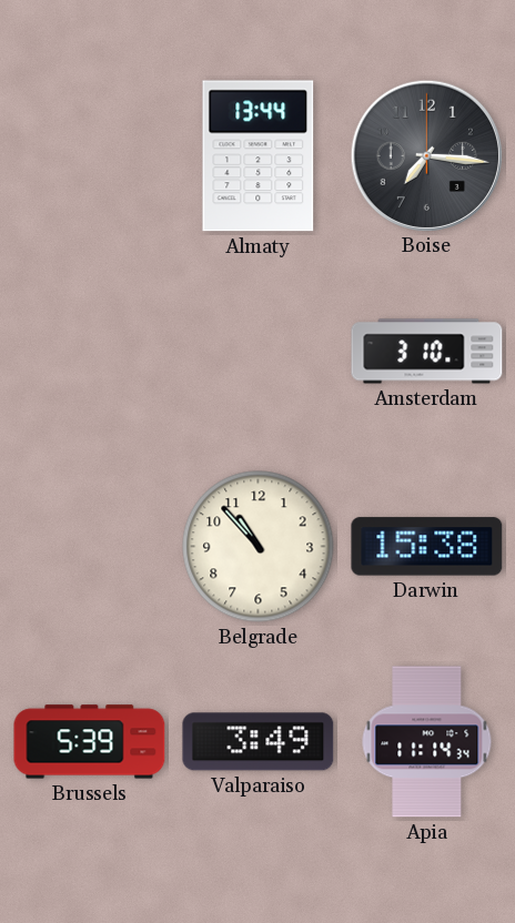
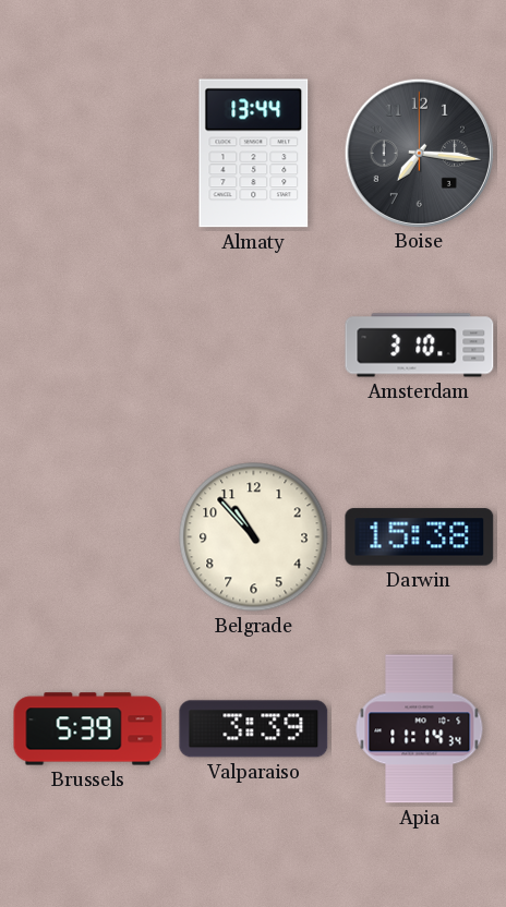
Valparaiso: 3:49 -> 3:39
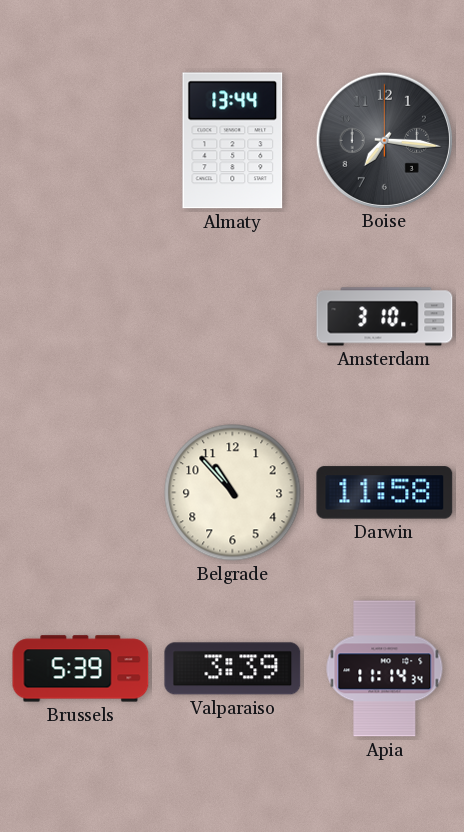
Darwin: 15:38 -> 11:58
